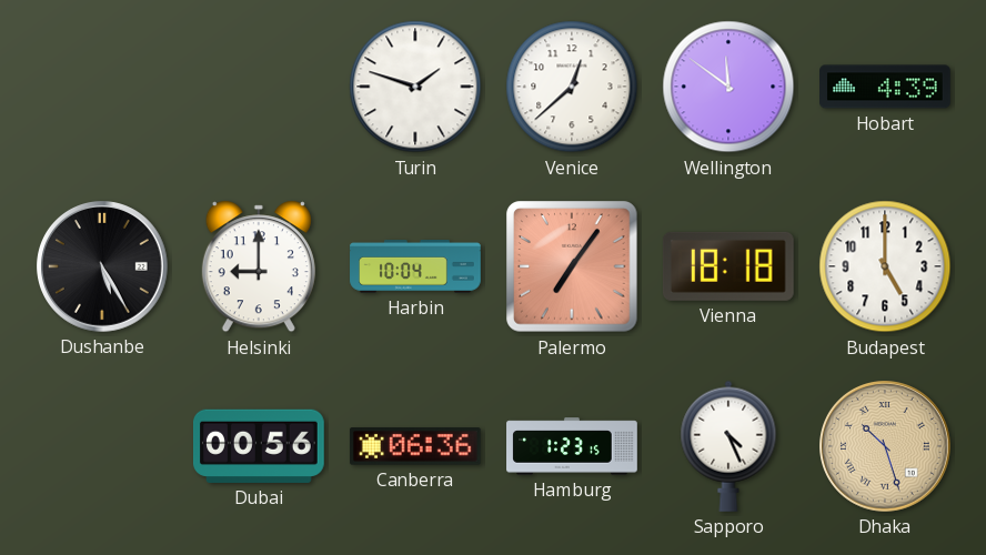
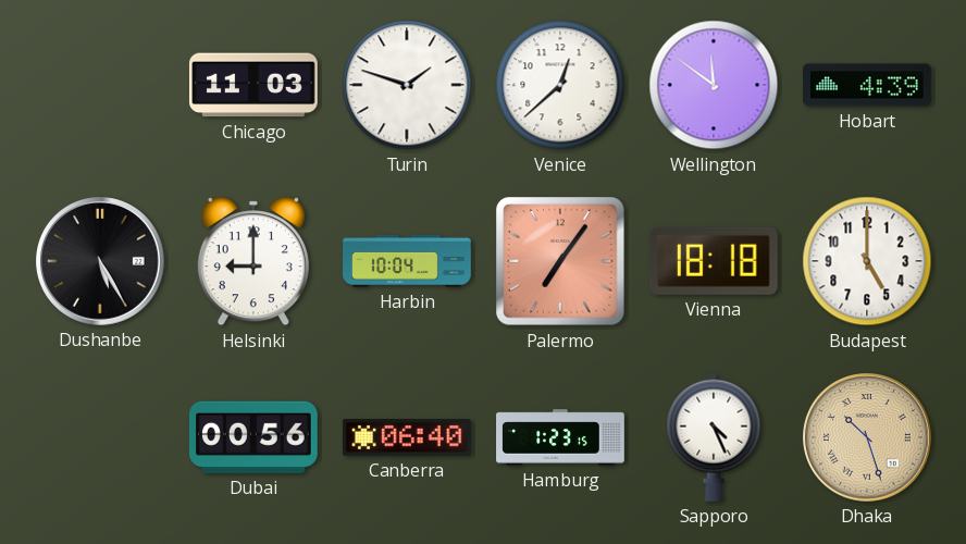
Chicago: none -> 11:03
Canberra: 06:36 -> 06:40
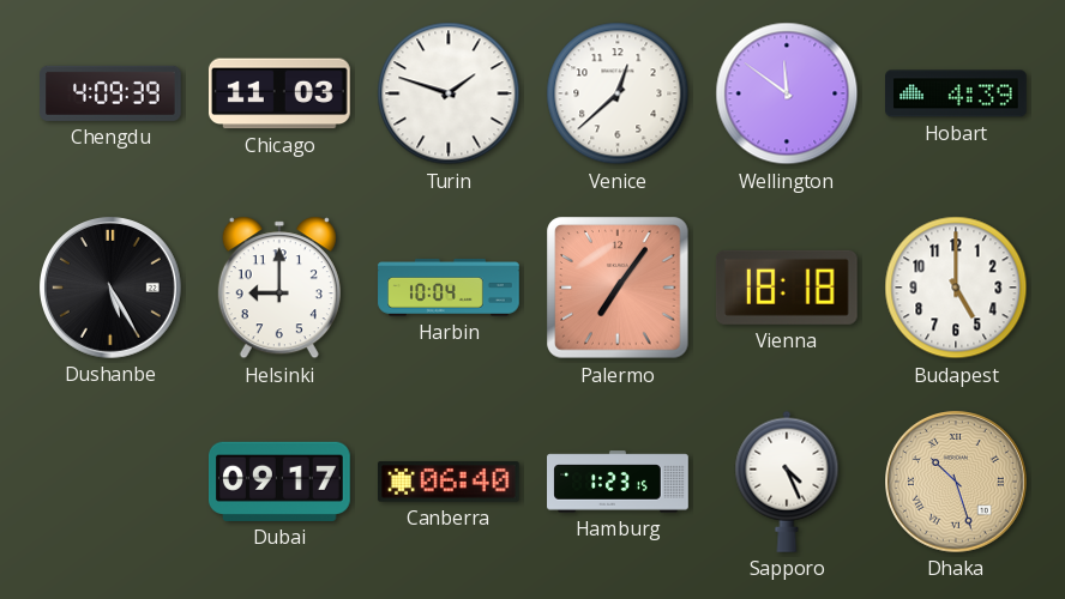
Chengdu: none -> 4:09
Dubai: 00:56 -> 09:17
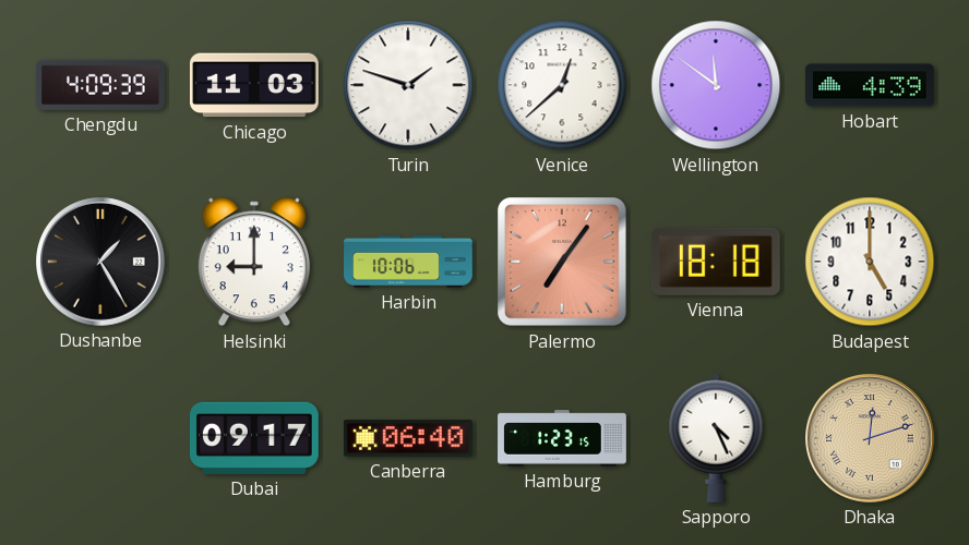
Dushanbe: 5:25 -> 1:25
Harbin: 10:04 -> 10:06
Dhaka: 10:27 -> 12:12
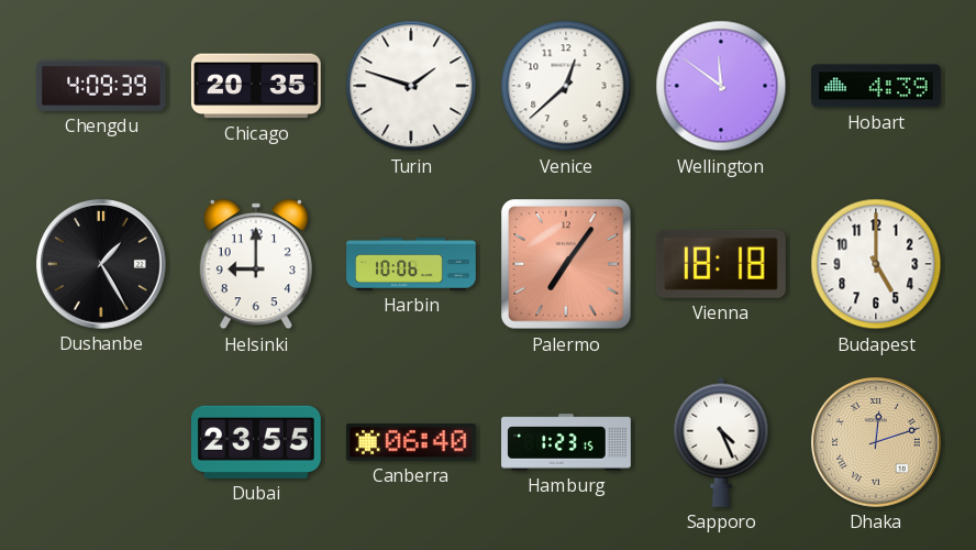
Chicago: 11:03 -> 20:35
Dubai: 09:17 -> 23:55
